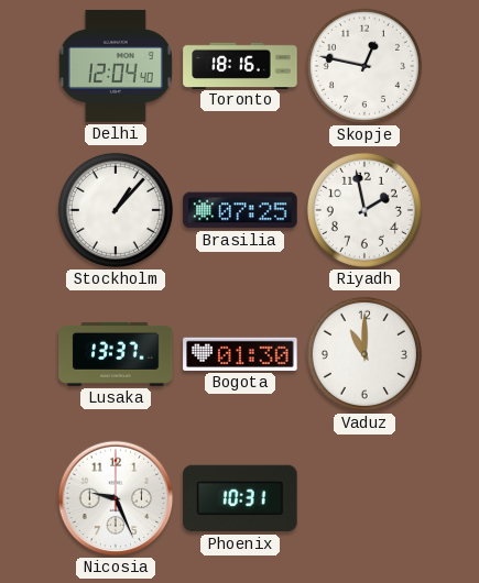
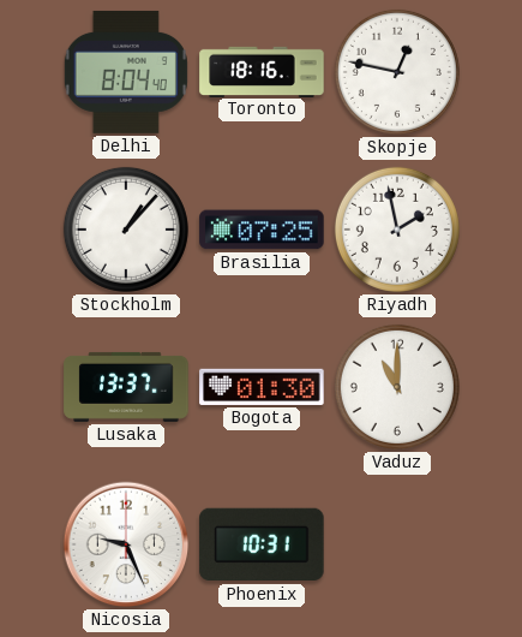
Delhi: 12:04 -> 8:04
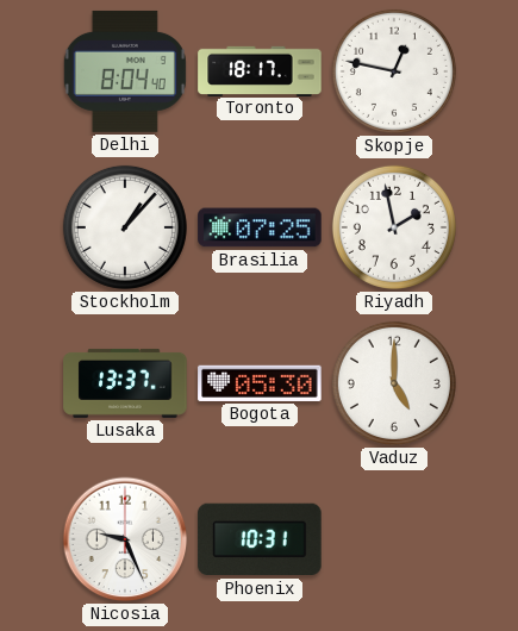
Toronto: 18:16 -> 18:17
Bogota: 01:30 -> 05:30
Vaduz: 11:00 -> 5:00
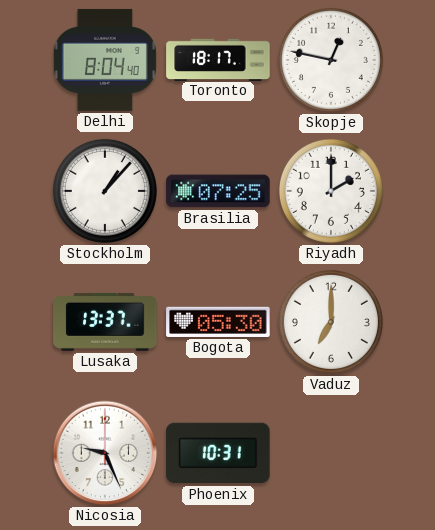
Riyadh: 1:58 -> 2:00
Vaduz: 5:00 -> 7:00
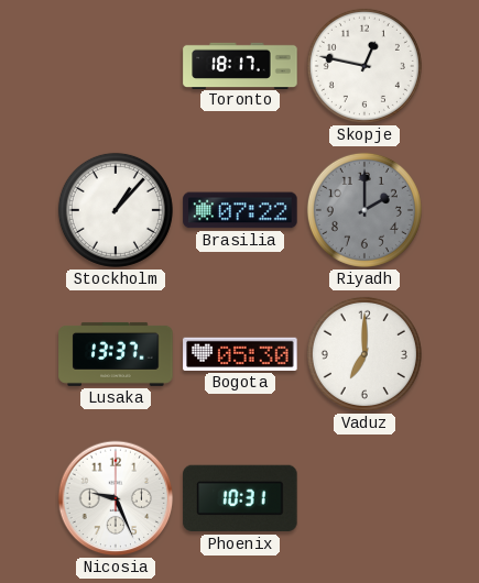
Delhi: 8:04 -> none
Brasilia: 07:25 -> 07:22
Riyadh dial: white -> grey
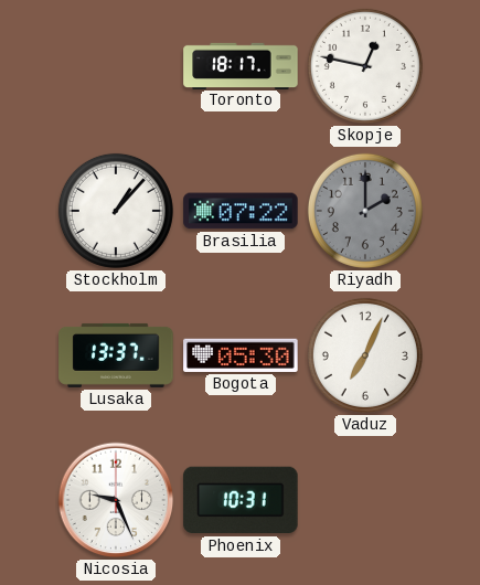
Vaduz: 7:00 -> 7:04
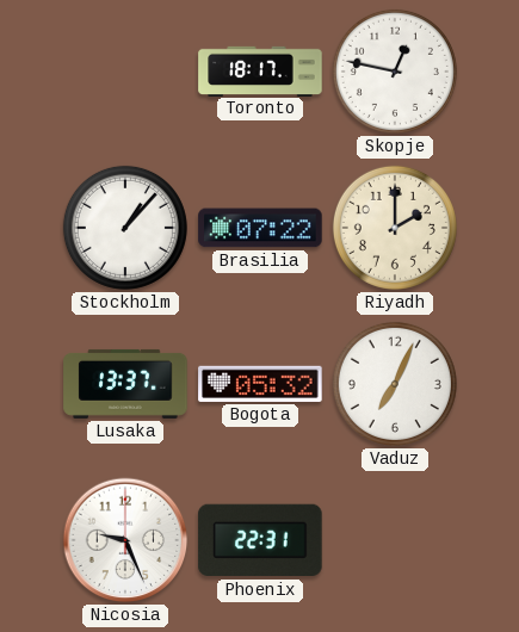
Riyadh dial: grey -> cream
Bogota: 05:30 -> 05:32
Phoenix: 10:31 -> 22:31
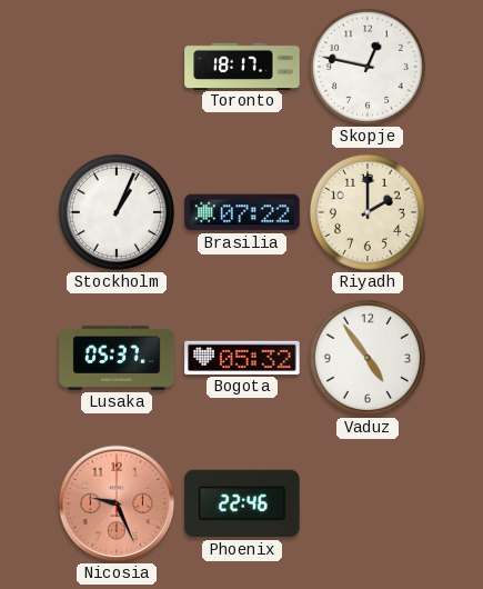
Stockholm: 1:07 -> 1:04
Lusaka: 13:37 -> 05:37
Vaduz: 7:04 -> 4:54
Nicosia dial: white -> salmon
Phoenix: 22:31 -> 22:46
